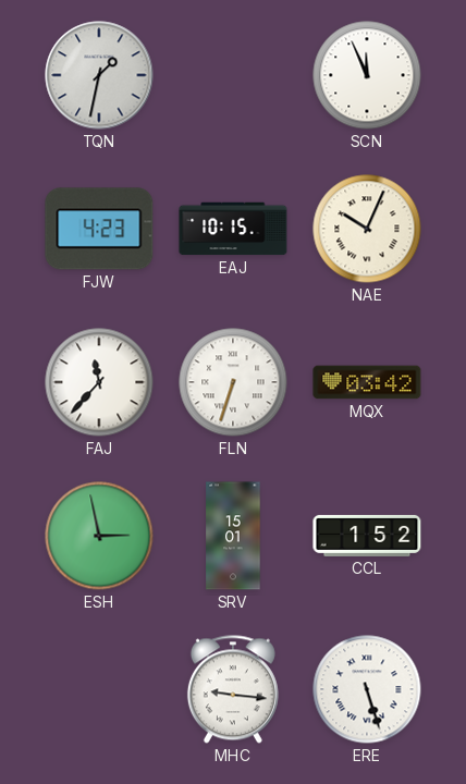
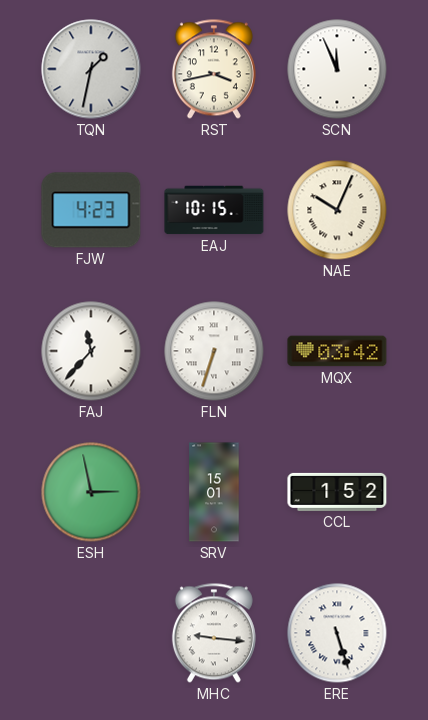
RST: none -> 3:43
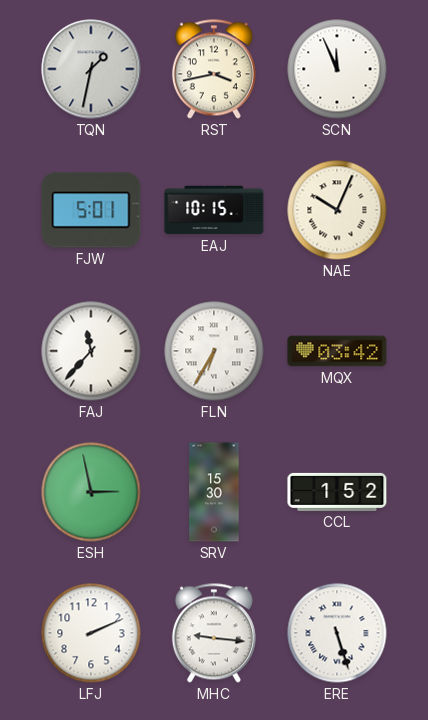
FJW: 4:23 -> 5:01
FLN: 6:33 -> 6:35
SRV: 15:01 -> 15:30
LFJ: none -> 2:11
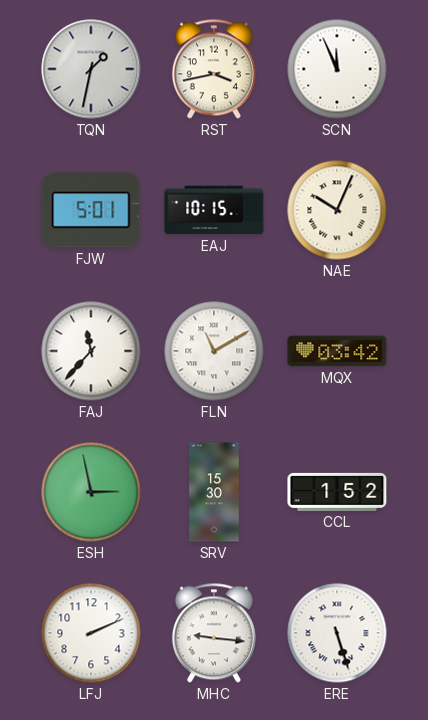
FLN: 6:35 -> 11:10
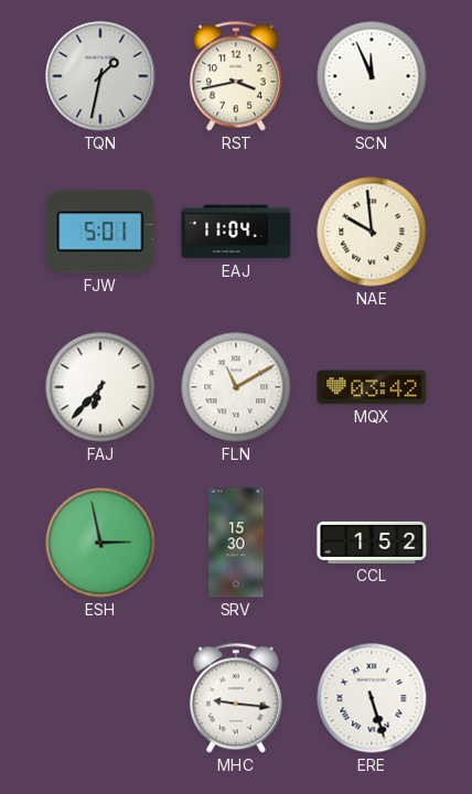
EAJ: 10:15 -> 11:04
NAE: 10:04 -> 9:59
FAJ: 11:37 -> 6:37
LFJ: 2:11 -> none
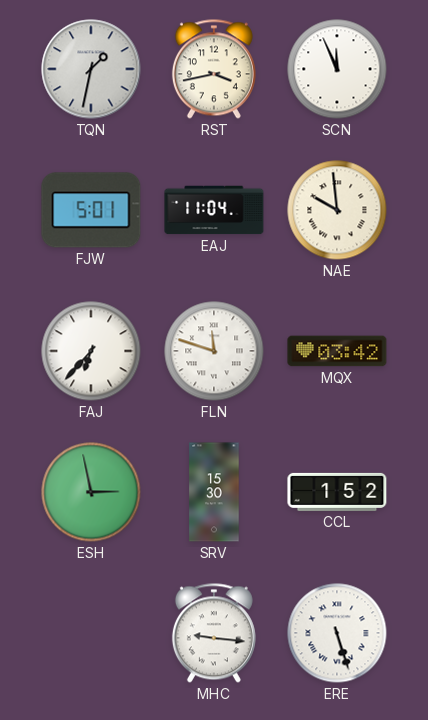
FLN: 11:10 -> 11:48
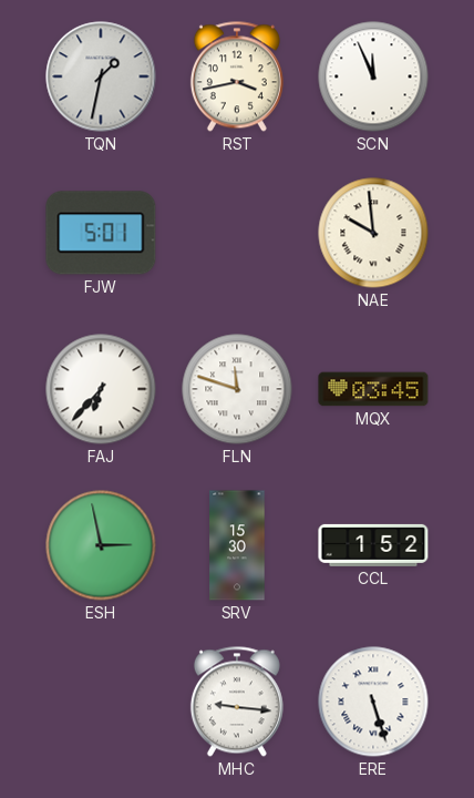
EAJ: 11:04 -> none
MQX: 03:42 -> 03:45
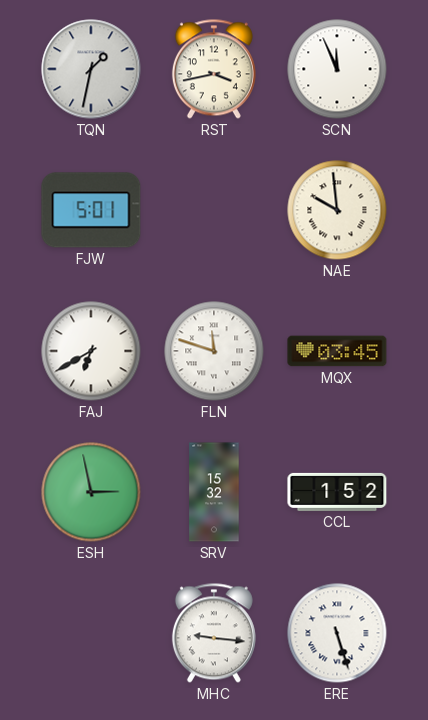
FAJ: 6:37 -> 6:40
SRV: 15:30 -> 15:32
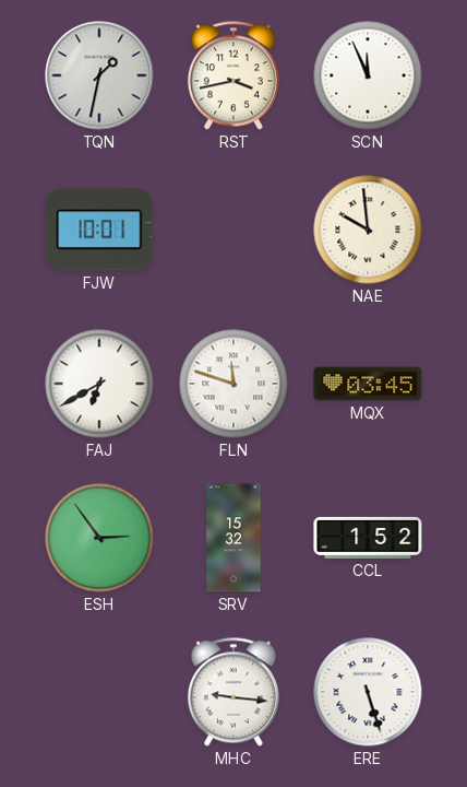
FJW: 5:01 -> 10:01
ESH: 2:58 -> 2:54
